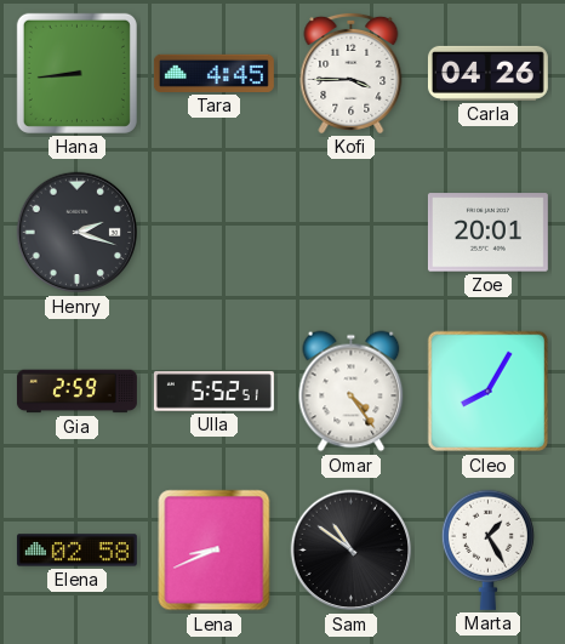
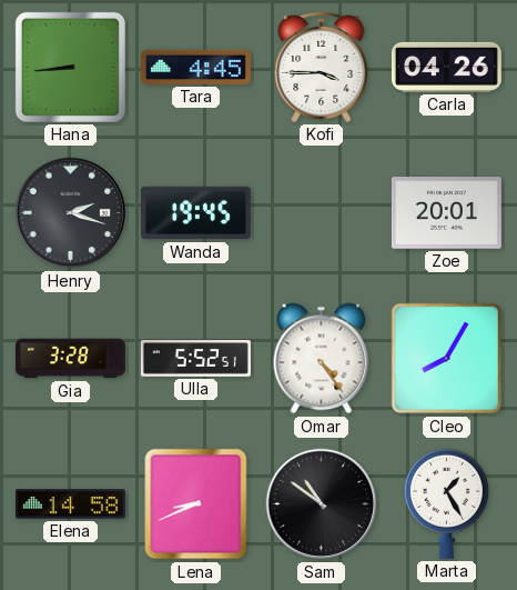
Wanda: none -> 19:45
Gia: 2:59 -> 3:28
Elena: 02:58 -> 14:58
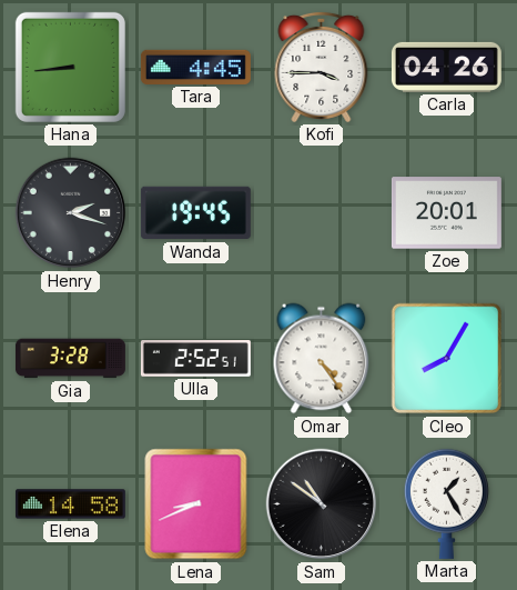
Ulla: 5:52 -> 2:52
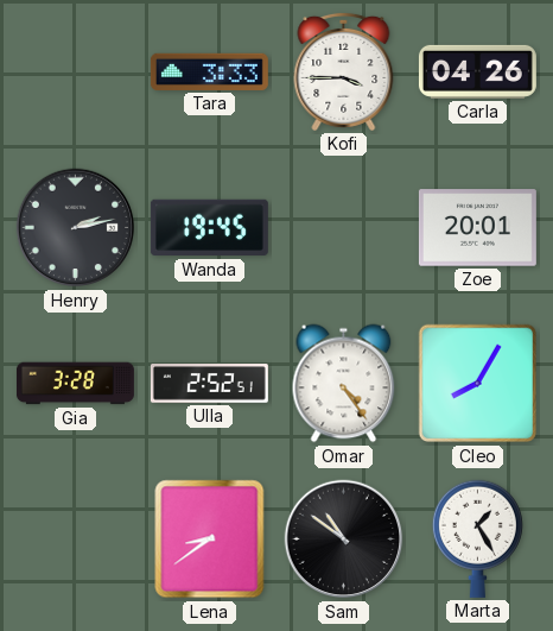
Hana: 8:44 -> none
Tara: 4:45 -> 3:33
Henry: 2:18 -> 2:13
Elena: 14:58 -> none
Lena: 8:41 -> 8:39
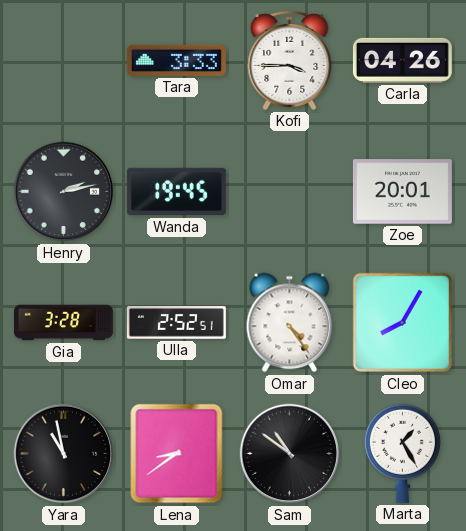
Yara: none -> 10:58
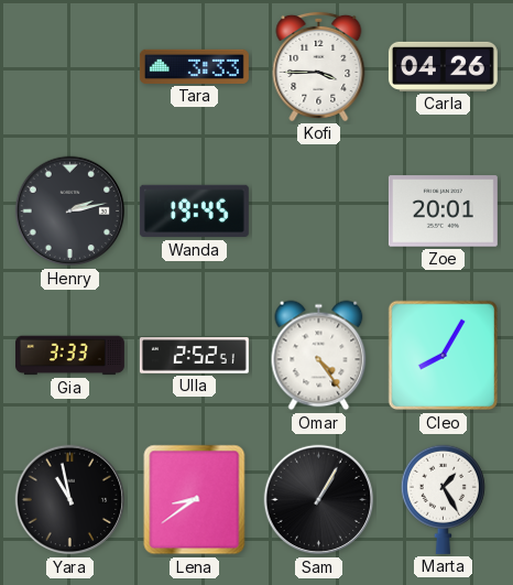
Gia: 3:28 -> 3:33
Sam: 10:51 -> 1:05
